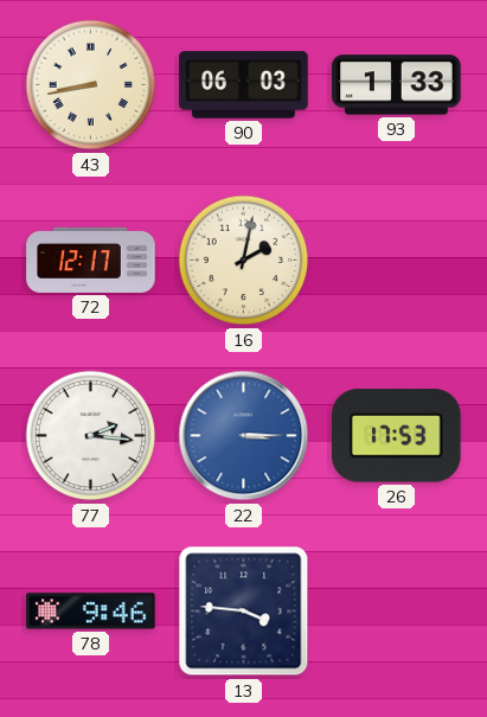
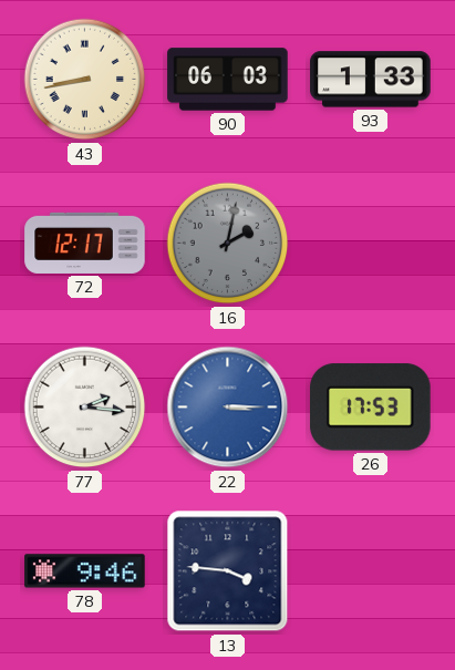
16 dial: cream -> grey
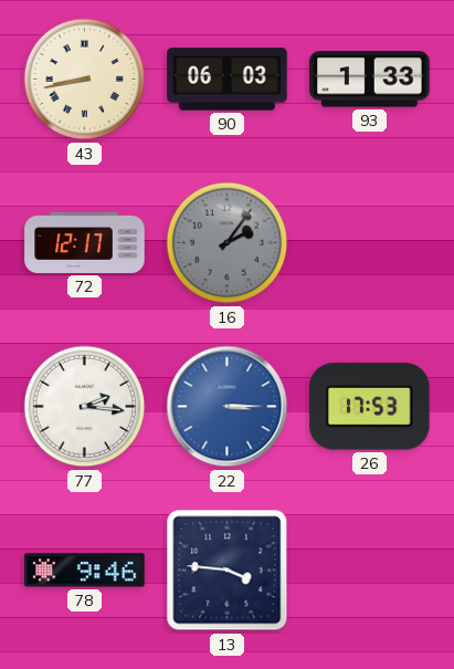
16: 2:02 -> 2:06
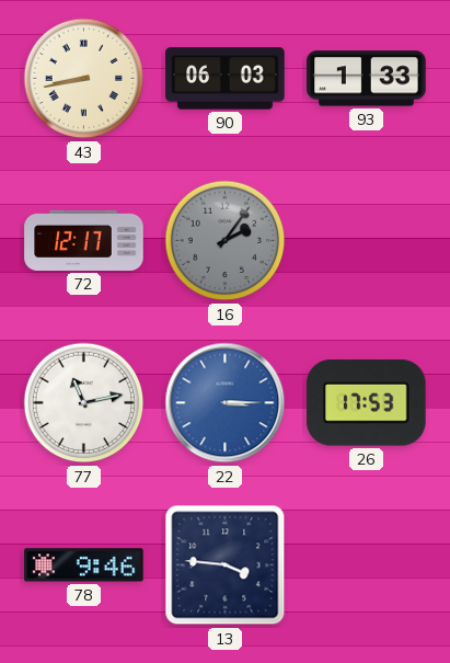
77: 2:16 -> 11:13
